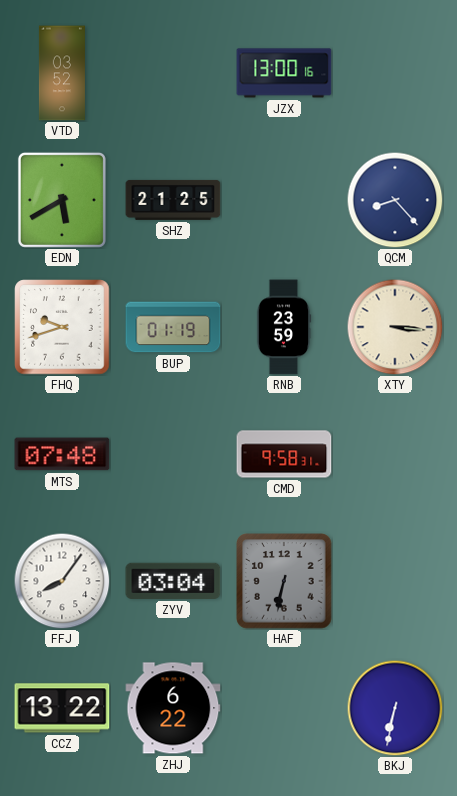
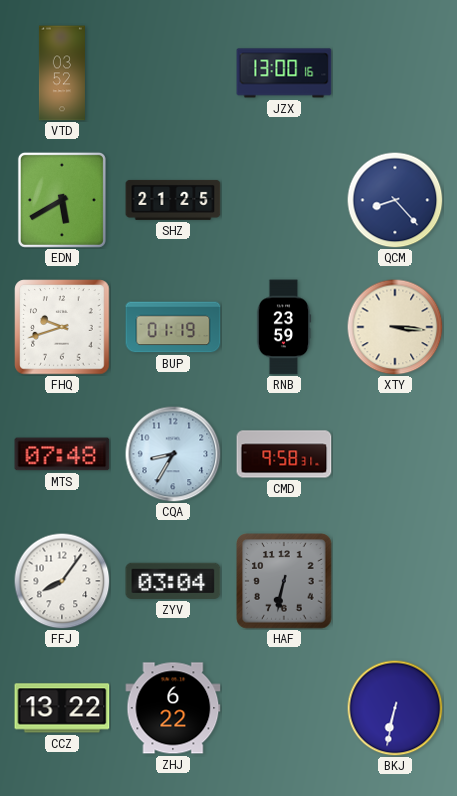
CQA: none -> 8:35
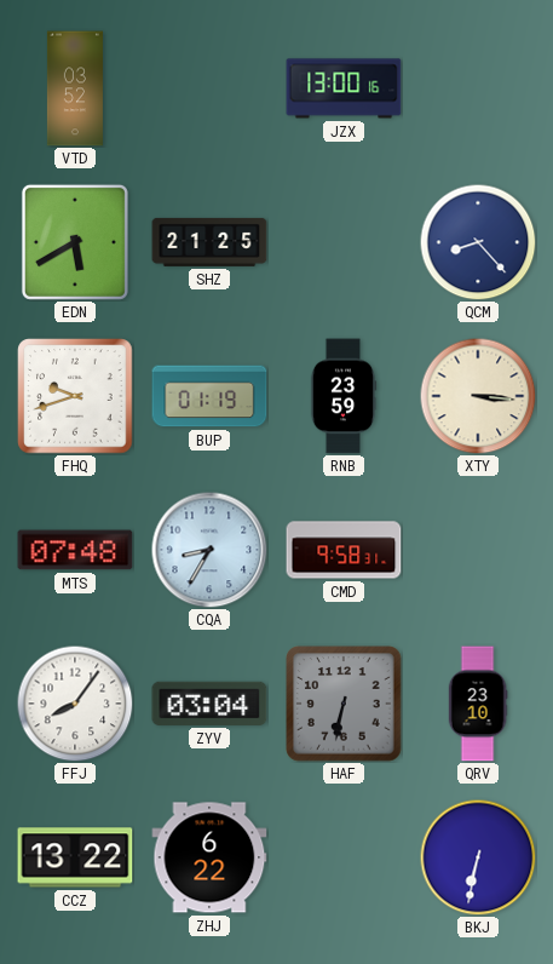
QRV: none -> 23:10
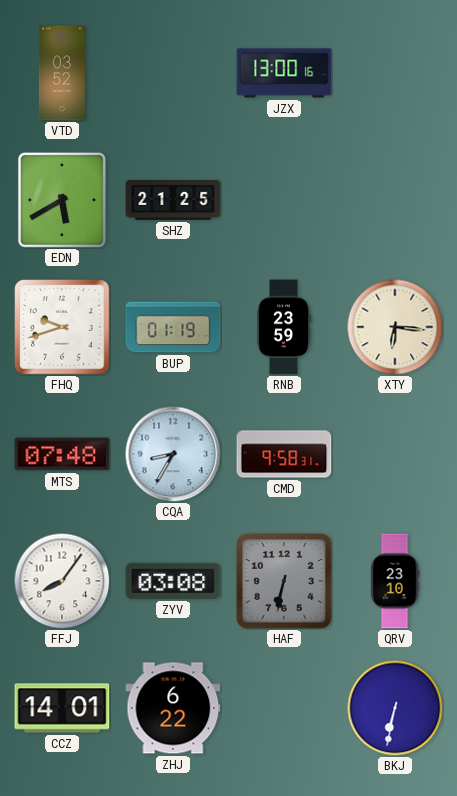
QCM: 8:23 -> none
XTY: 3:16 -> 6:16
ZYV: 03:04 -> 03:08
CCZ: 13:22 -> 14:01
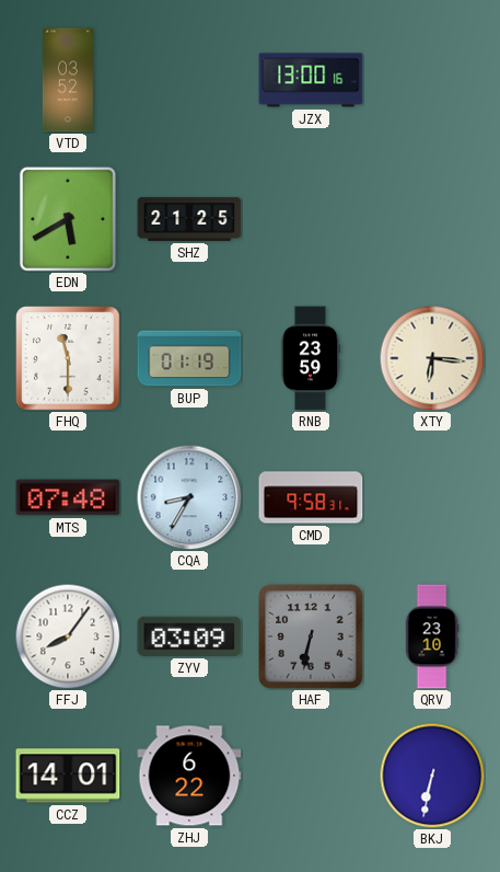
FHQ: 9:42 -> 11:30
ZYV: 03:08 -> 03:09
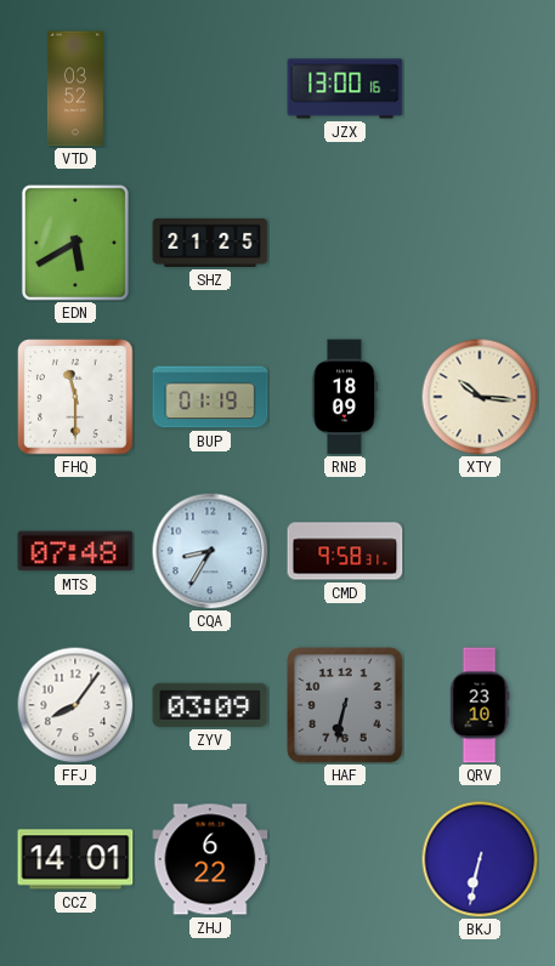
RNB: 23:59 -> 18:09
XTY: 6:16 -> 10:16
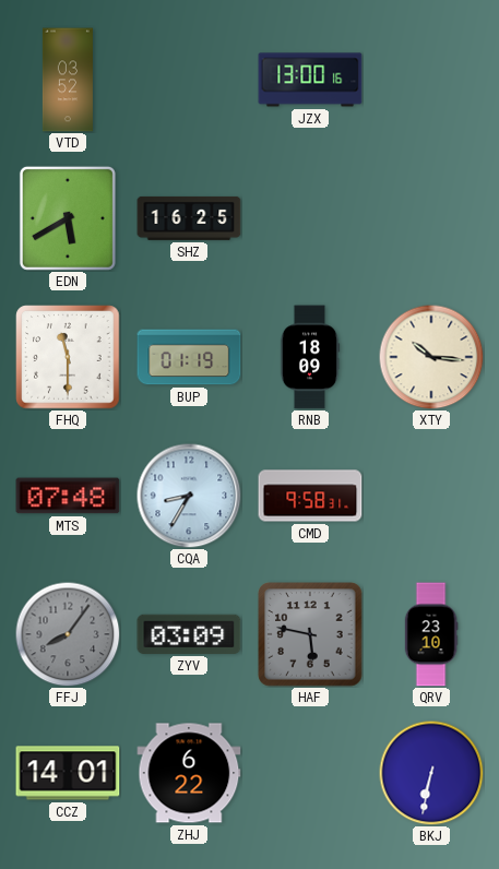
SHZ: 21:25 -> 16:25
FFJ dial: white -> grey
HAF: 6:32 -> 5:47
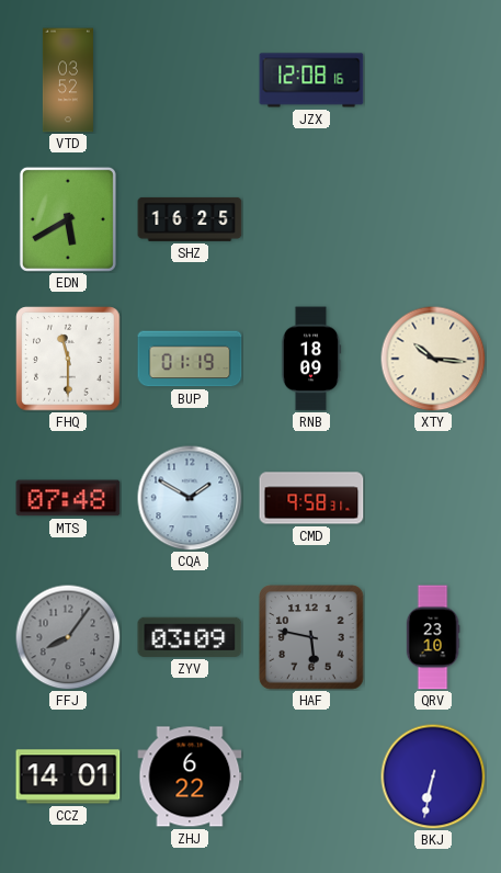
JZX: 13:00 -> 12:08
CQA: 8:35 -> 1:50
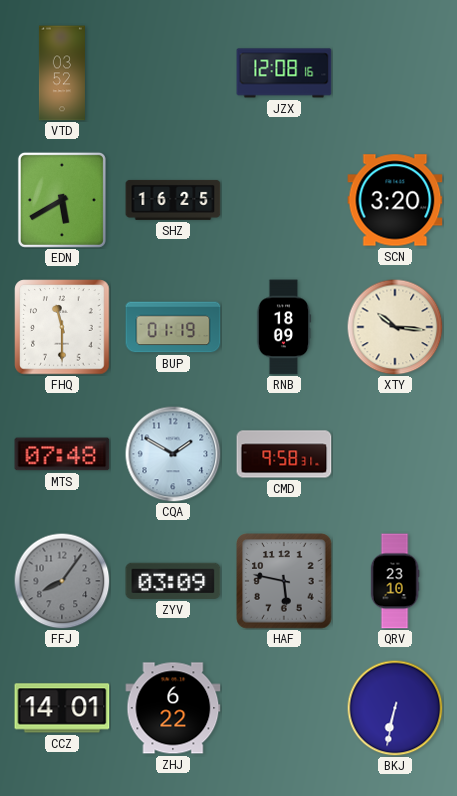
SCN: none -> 3:20
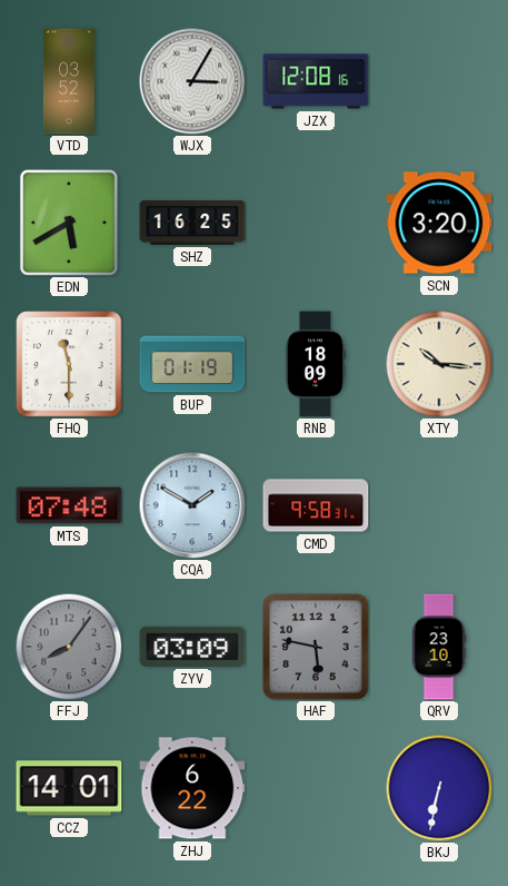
WJX: none -> 3:05
